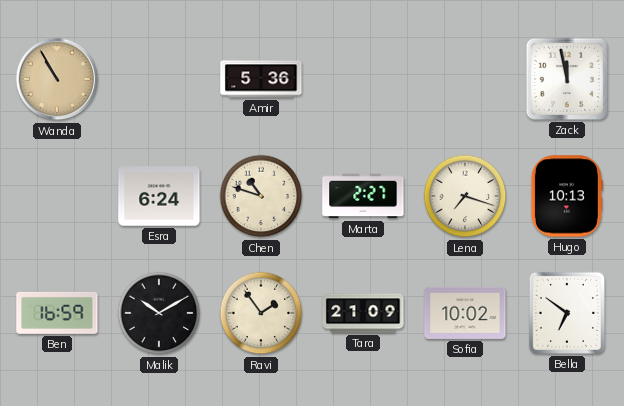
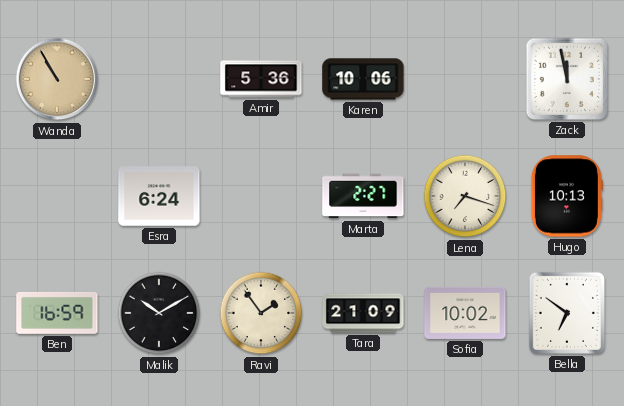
Karen: none -> 10:06
Chen: 10:48 -> none
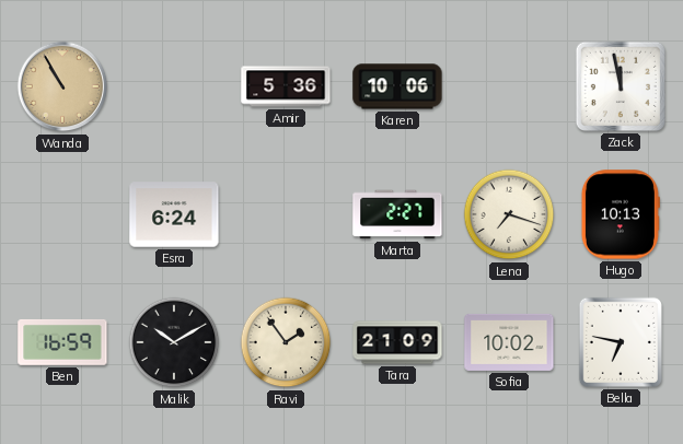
Bella: 6:51 -> 6:47
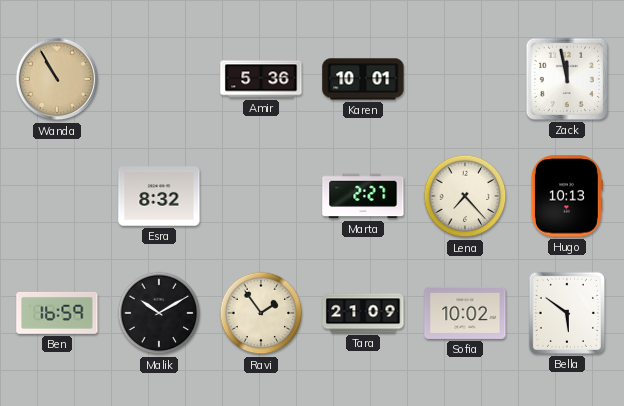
Karen: 10:06 -> 10:01
Esra: 6:24 -> 8:32
Lena: 7:18 -> 7:23
Bella: 6:47 -> 5:51
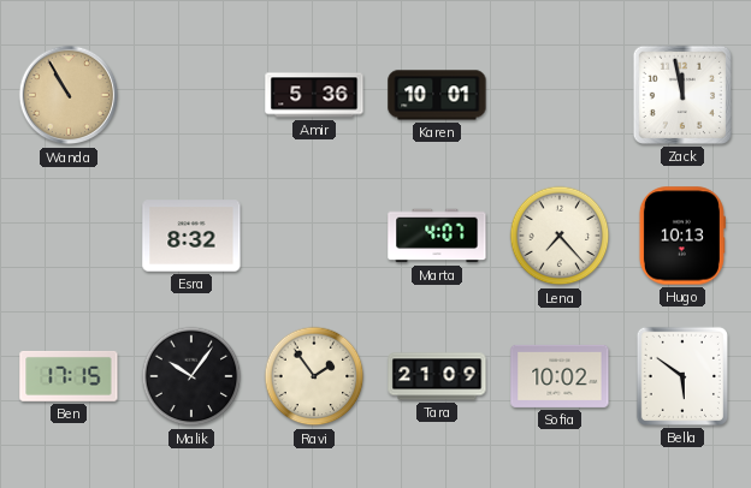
Marta: 2:27 -> 4:07
Ben: 16:59 -> 17:15
Malik: 10:10 -> 10:06
